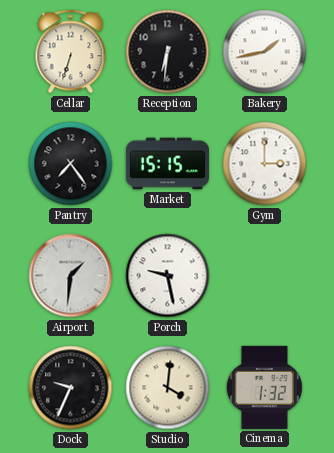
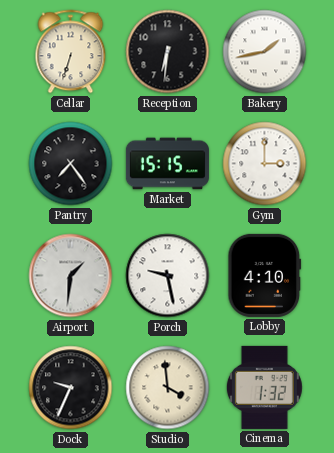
Lobby: none -> 4:10
Studio: 4:01 -> 3:59
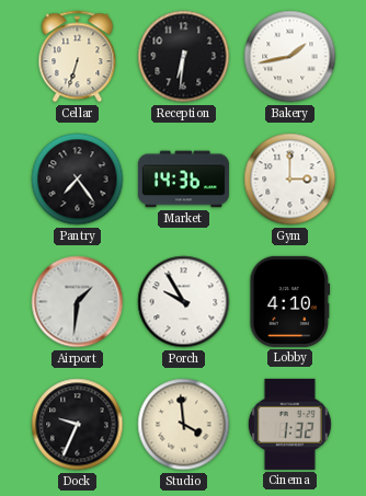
Market: 15:15 -> 14:36
Porch: 9:28 -> 9:55
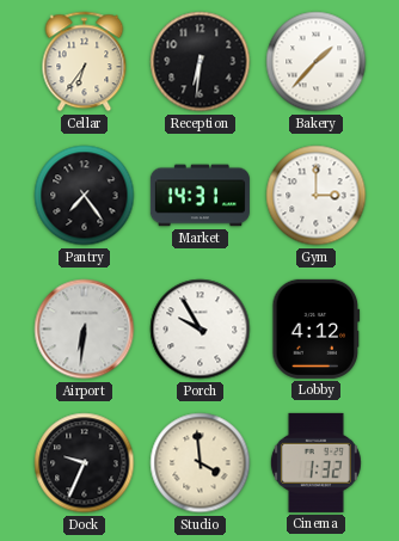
Cellar: 6:33 -> 6:36
Bakery: 1:43 -> 1:37
Market: 14:36 -> 14:31
Airport: 1:31 -> 6:31
Lobby: 4:10 -> 4:12
